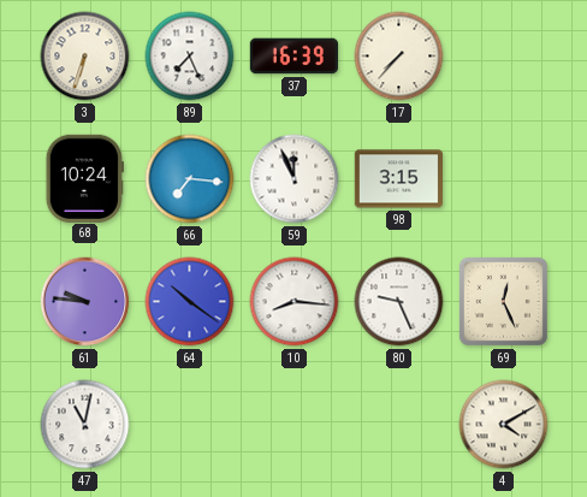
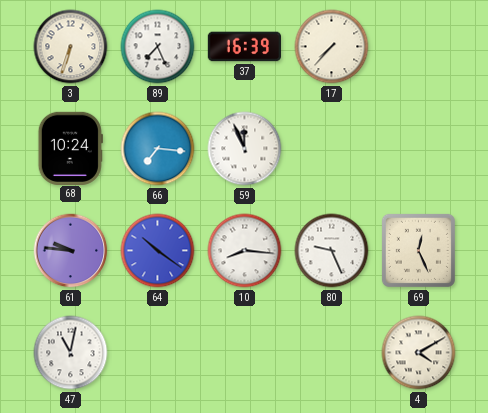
98: 3:15 -> none
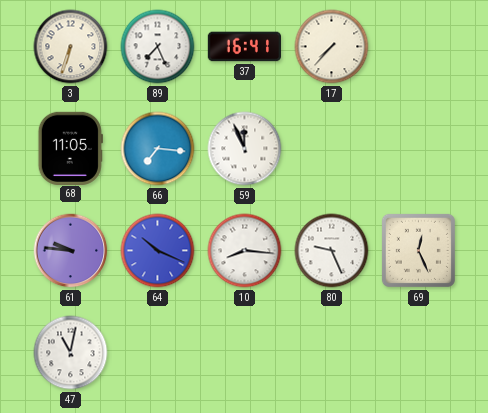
37: 16:39 -> 16:41
68: 10:24 -> 11:05
64: 10:21 -> 10:19
4: 4:10 -> none
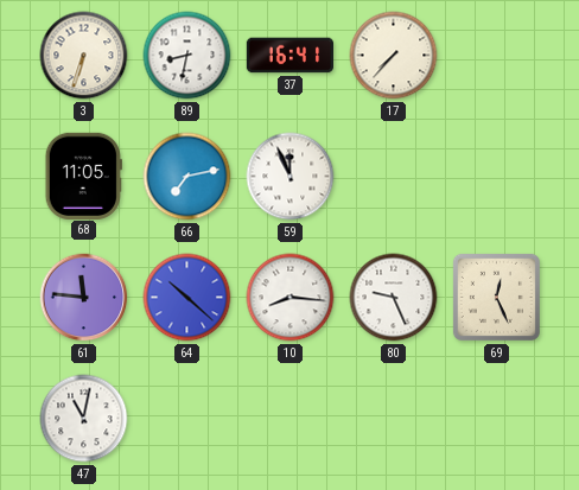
89: 7:26 -> 8:32
66: 7:16 -> 7:13
61: 9:46 -> 11:46
64: 10:19 -> 10:22
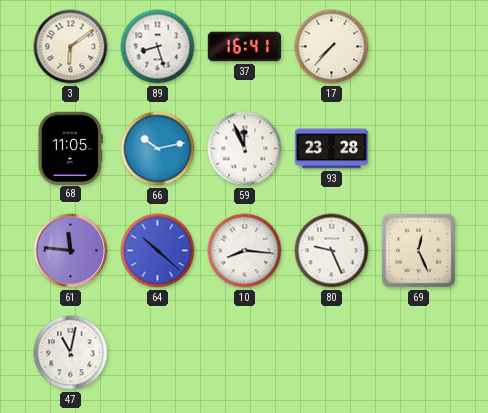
3: 6:33 -> 6:09
89: 8:32 -> 8:27
66: 7:13 -> 10:13
93: none -> 23:28
